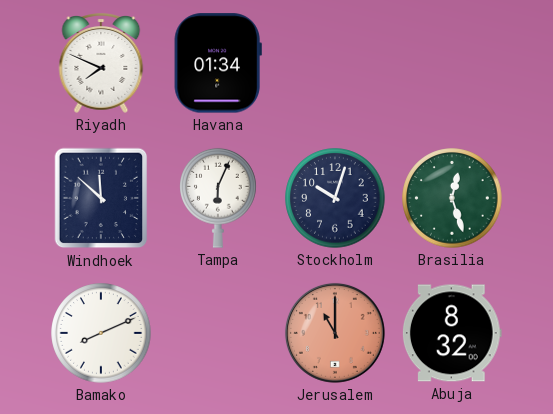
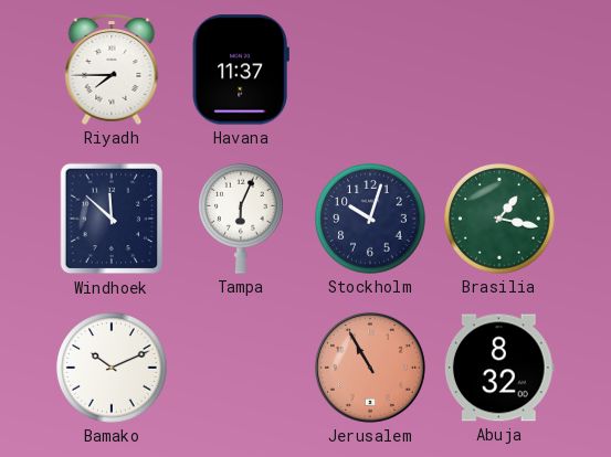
Riyadh: 7:49 -> 7:45
Havana: 01:34 -> 11:37
Brasilia: 12:27 -> 1:17
Bamako: 8:11 -> 10:11
Jerusalem: 11:00 -> 10:55
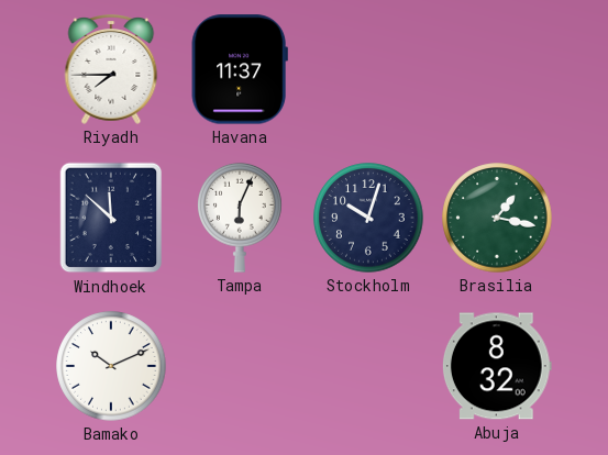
Jerusalem: 10:55 -> none
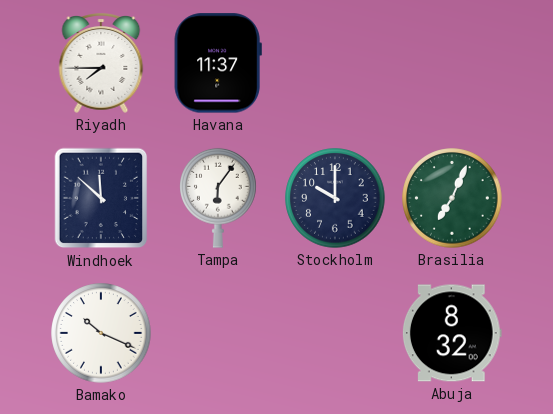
Tampa: 6:04 -> 6:06
Stockholm: 10:03 -> 10:00
Brasilia: 1:17 -> 7:04
Bamako: 10:11 -> 10:19
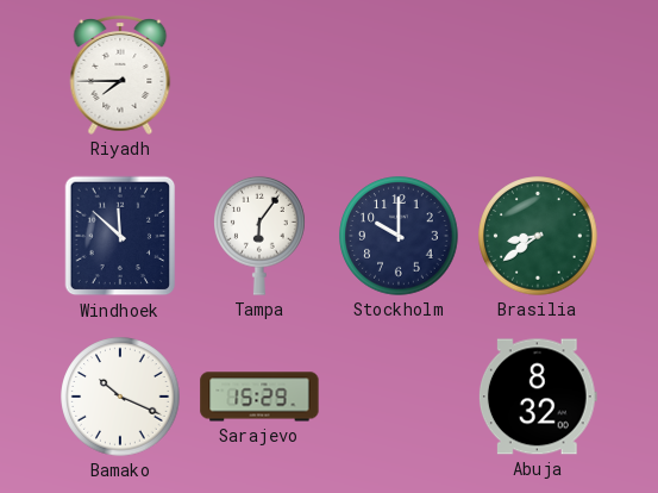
Havana: 11:37 -> none
Brasilia: 7:04 -> 8:39
Sarajevo: none -> 15:29
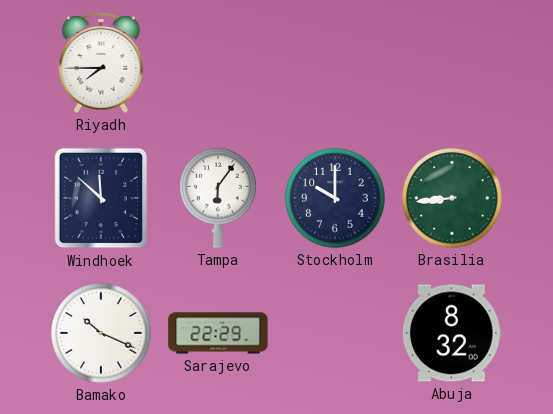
Brasilia: 8:39 -> 8:44
Sarajevo: 15:29 -> 22:29
